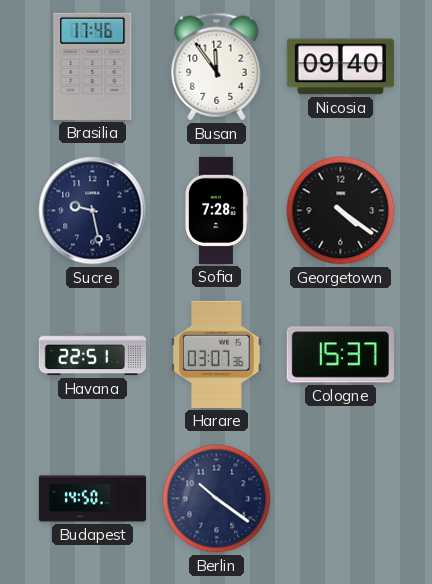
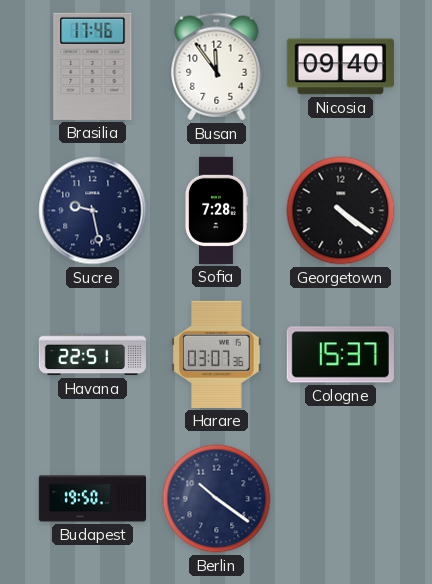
Budapest: 14:50 -> 19:50
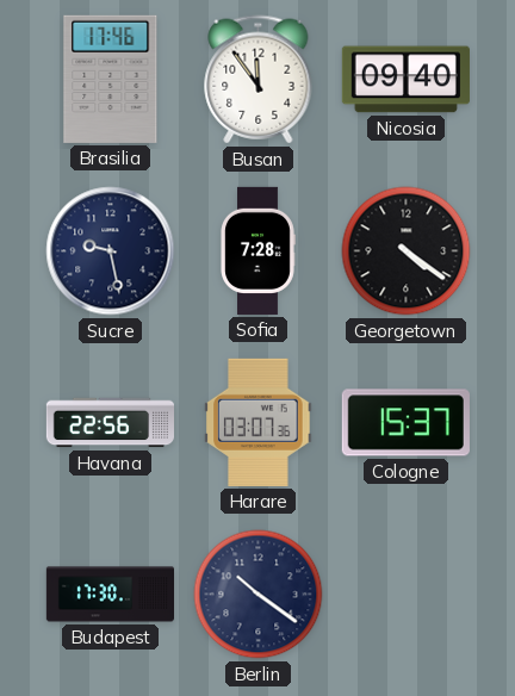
Havana: 22:51 -> 22:56
Budapest: 19:50 -> 17:30
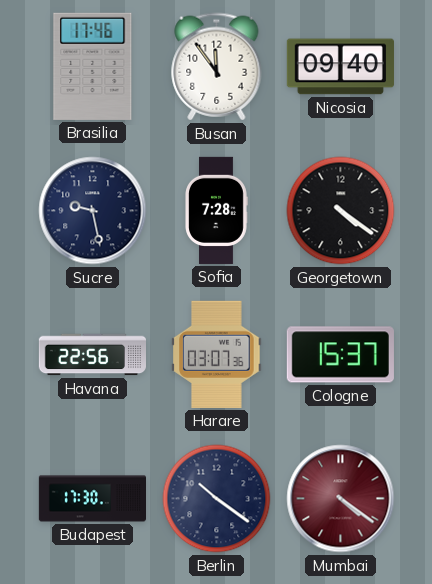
Mumbai: none -> 4:21
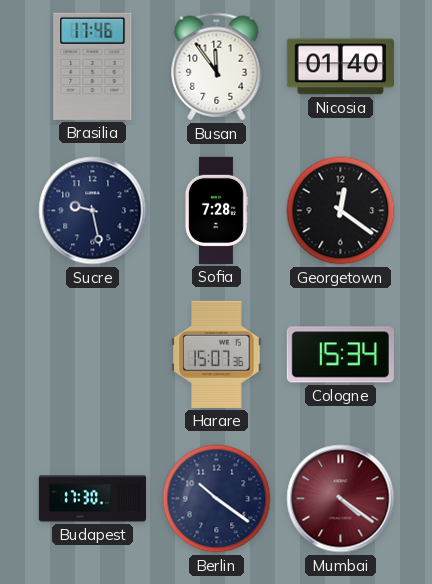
Nicosia: 09:40 -> 01:40
Georgetown: 4:21 -> 12:21
Havana: 22:56 -> none
Harare: 03:07 -> 15:07
Cologne: 15:37 -> 15:34
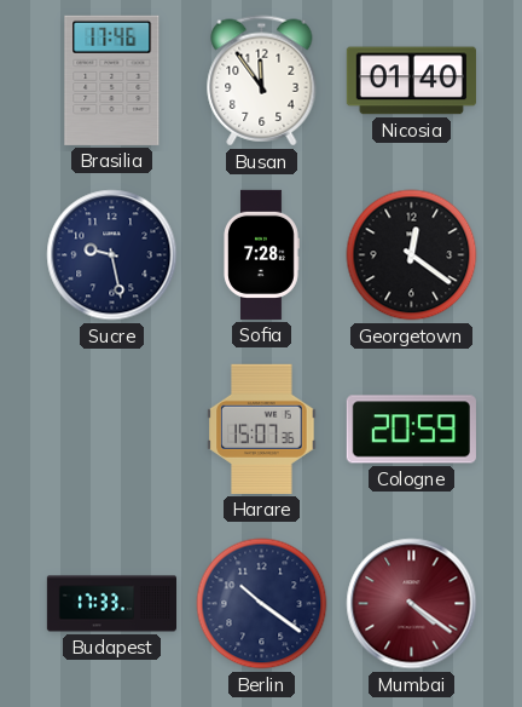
Cologne: 15:34 -> 20:59
Budapest: 17:30 -> 17:33
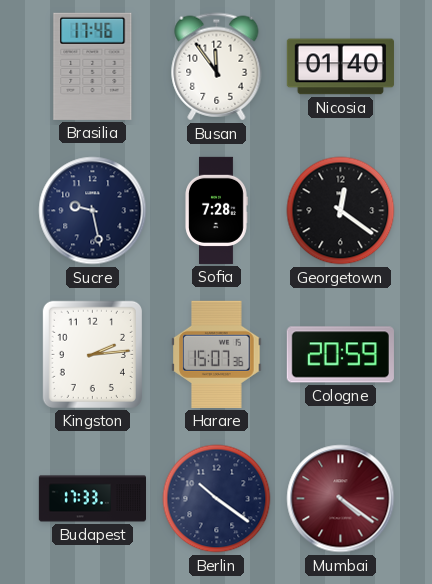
Kingston: none -> 2:14
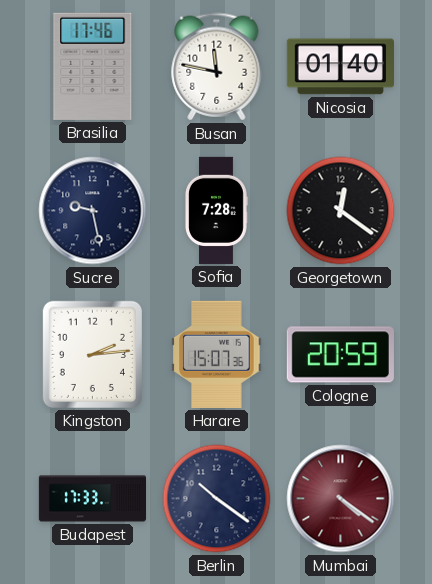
Busan: 11:54 -> 11:47
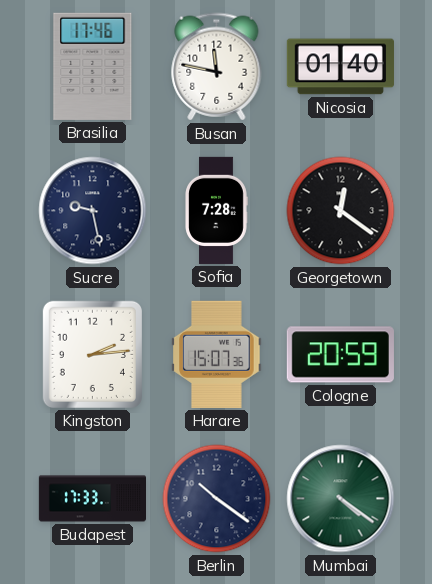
Mumbai dial: burgundy -> green
